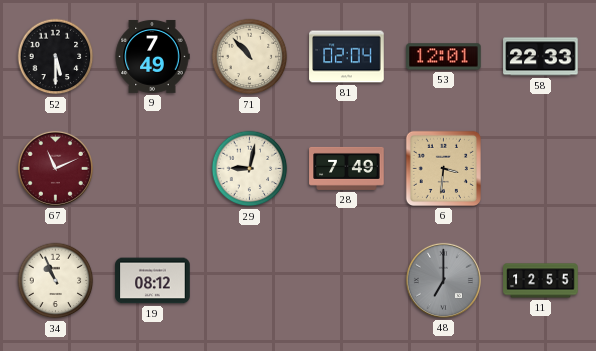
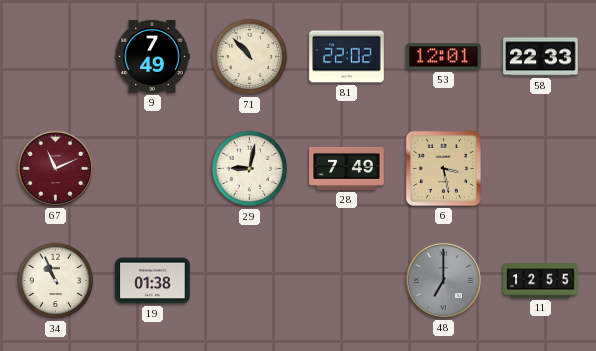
52: 5:30 -> none
81: 02:04 -> 22:02
6: 3:31 -> 3:28
19: 08:12 -> 01:38
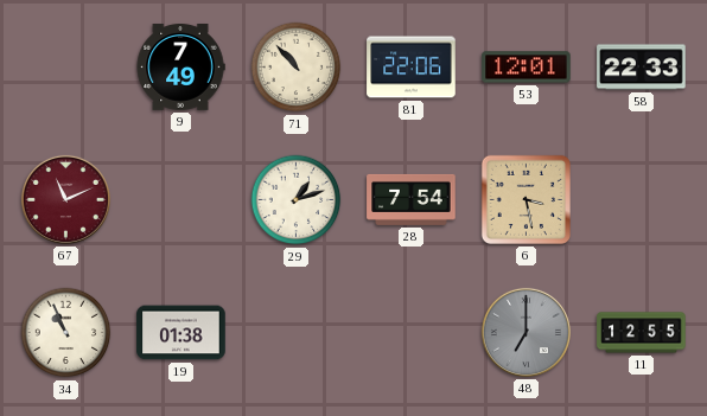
81: 22:02 -> 22:06
29: 9:02 -> 1:12
28: 7:49 -> 7:54
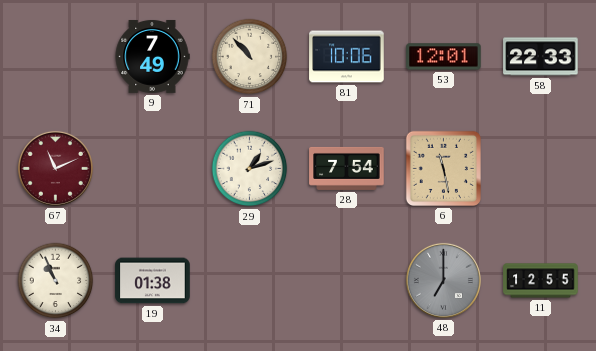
81: 22:06 -> 10:06
6: 3:28 -> 11:28
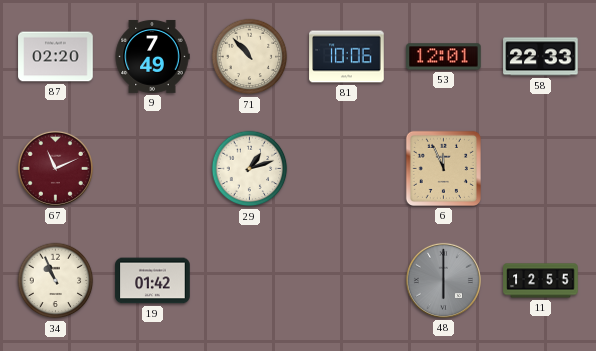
87: none -> 02:20
28: 7:54 -> none
6: 11:28 -> 11:56
19: 01:38 -> 01:42
48: 7:00 -> 6:00
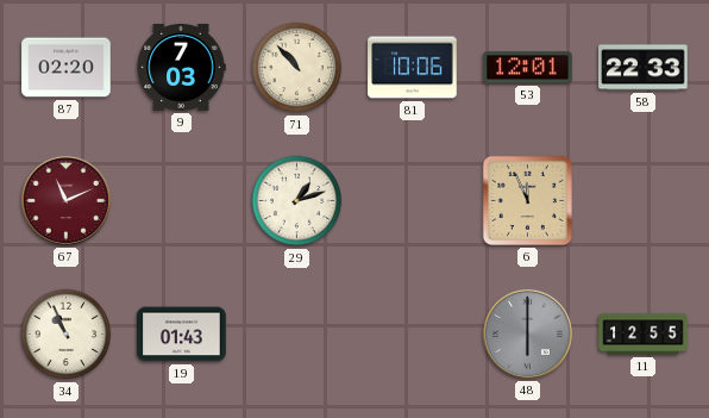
9: 7:49 -> 7:03
19: 01:42 -> 01:43
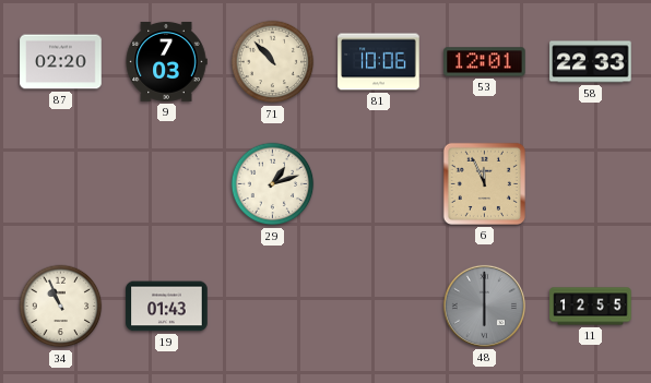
67: 11:11 -> none
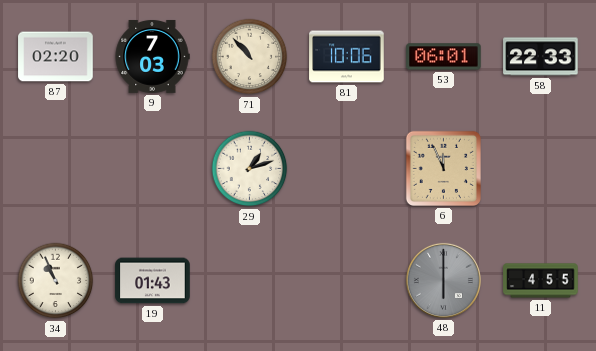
53: 12:01 -> 06:01
11: 12:55 -> 4:55
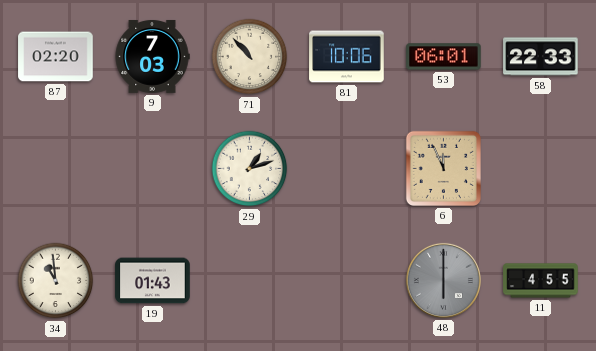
34: 10:56 -> 10:59
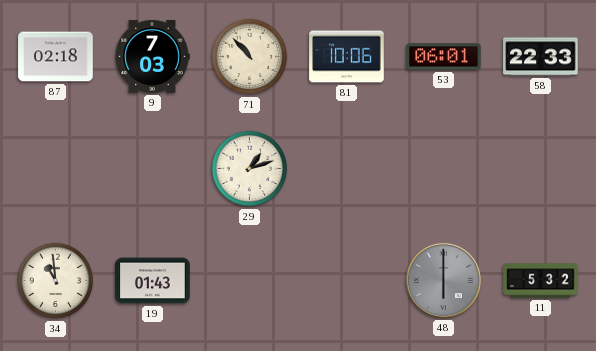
87: 02:20 -> 02:18
6: 11:56 -> none
11: 4:55 -> 5:32
